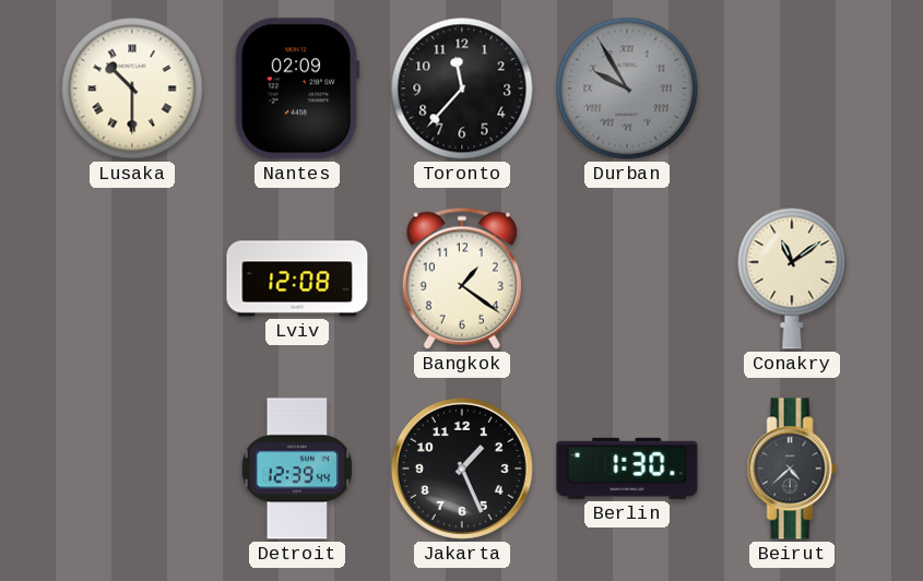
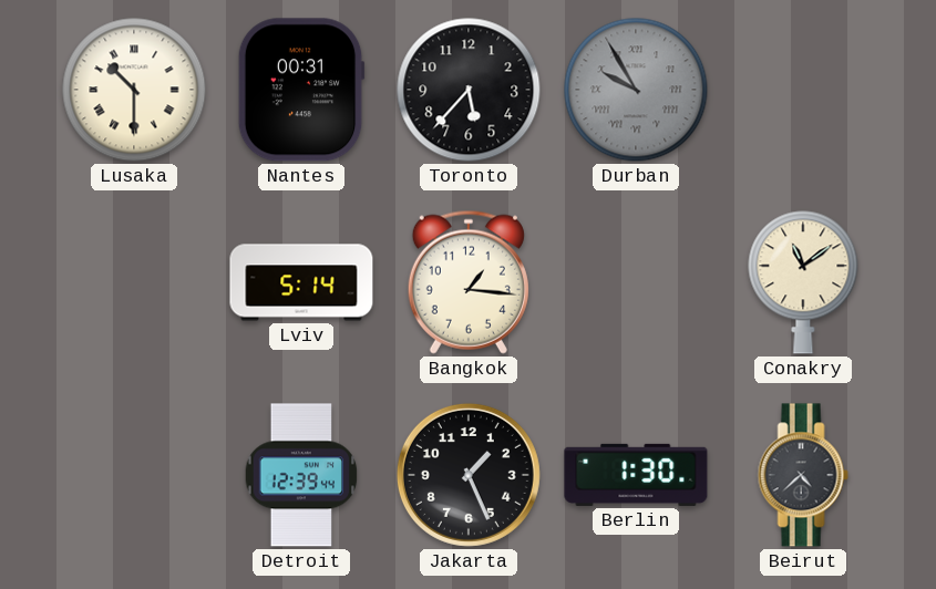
Nantes: 02:09 -> 00:31
Toronto: 11:37 -> 5:37
Lviv: 12:08 -> 5:14
Bangkok: 1:21 -> 1:16
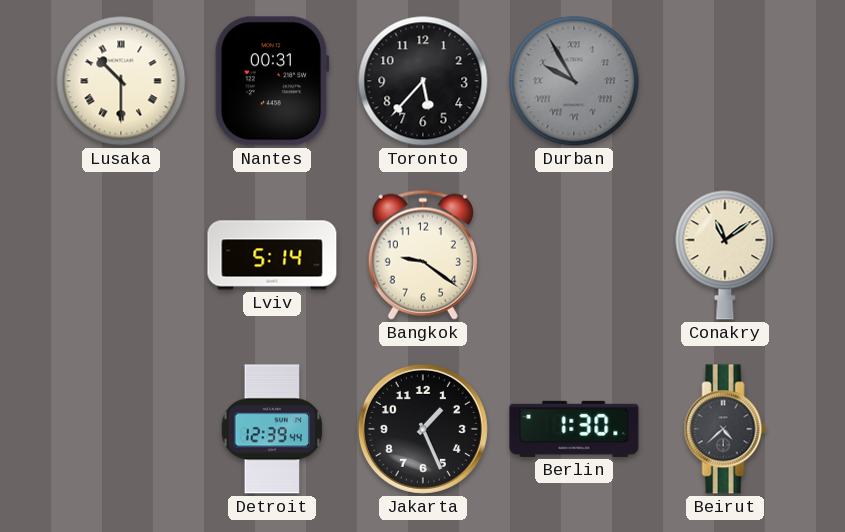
Bangkok: 1:16 -> 9:21
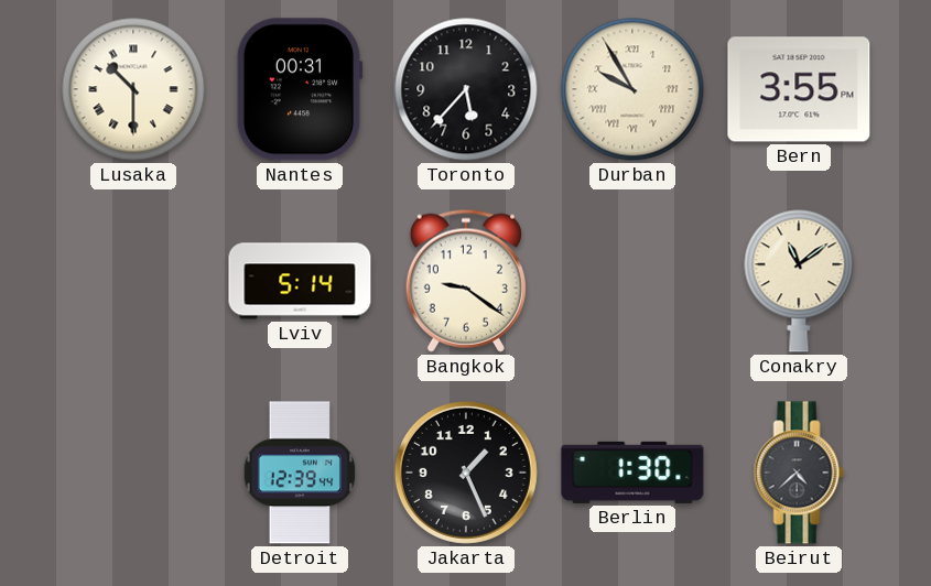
Durban dial: grey -> cream
Bern: none -> 3:55
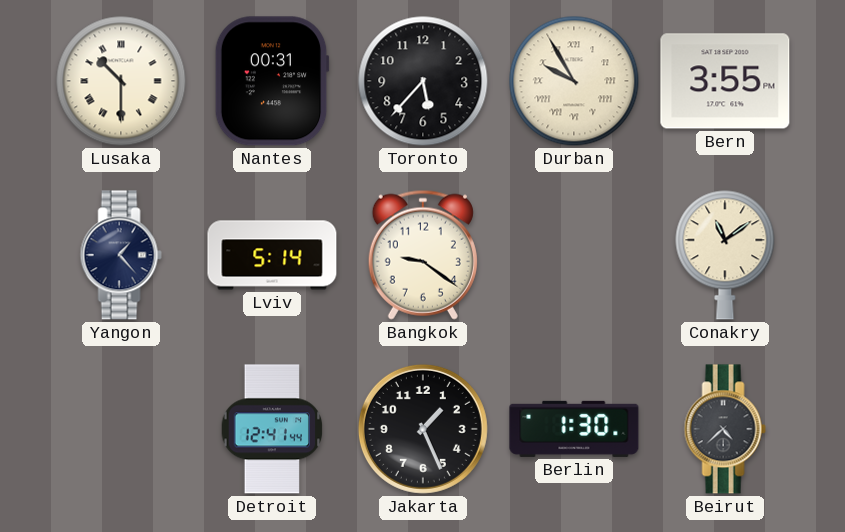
Yangon: none -> 1:23
Detroit: 12:39 -> 12:41
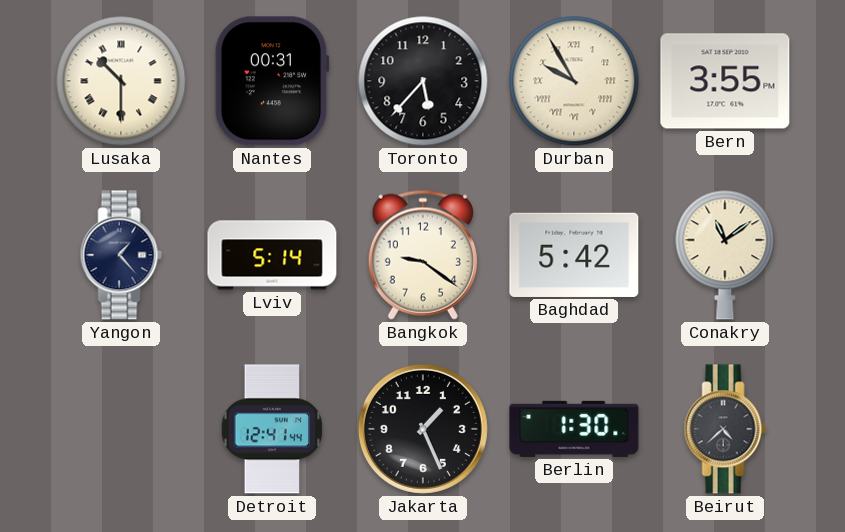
Baghdad: none -> 5:42
